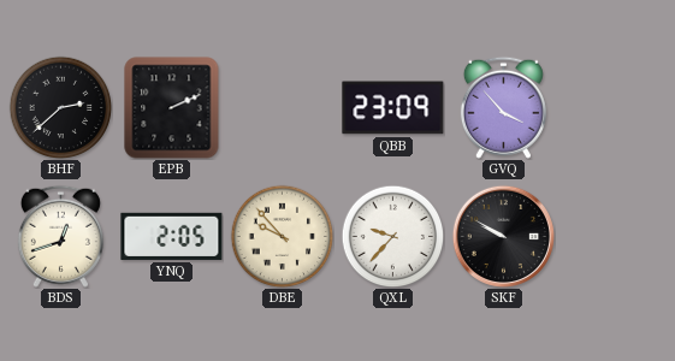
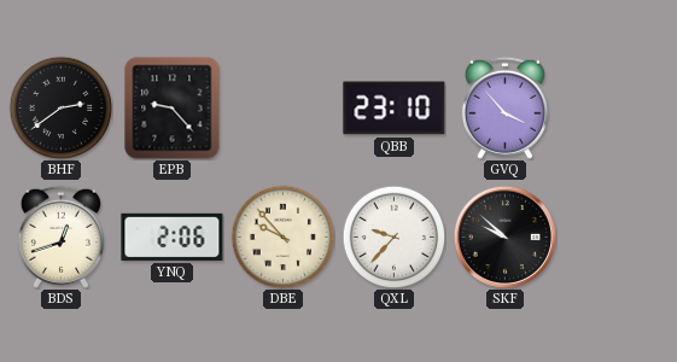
BHF: 2:38 -> 2:39
EPB: 2:11 -> 9:23
QBB: 23:09 -> 23:10
YNQ: 2:05 -> 2:06
SKF: 9:50 -> 9:52
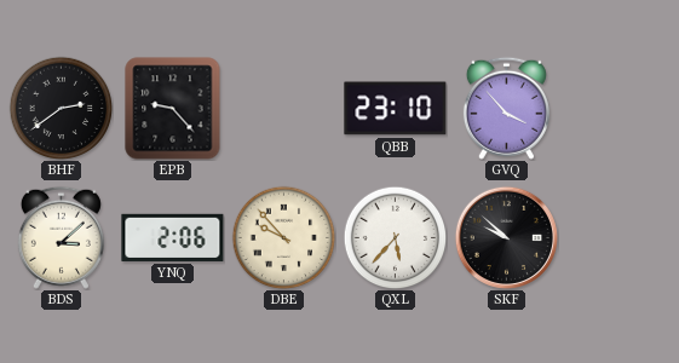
BDS: 12:42 -> 3:08
QXL: 9:37 -> 5:37
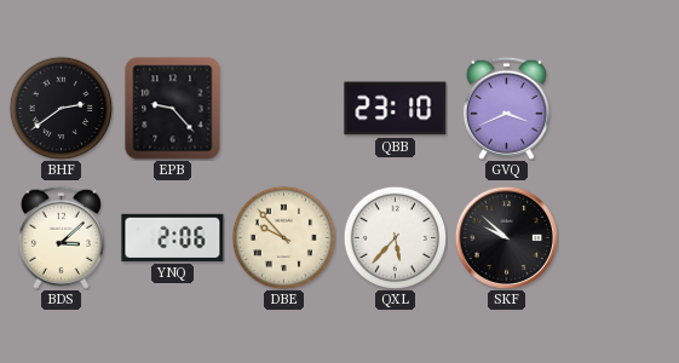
GVQ: 3:53 -> 3:41
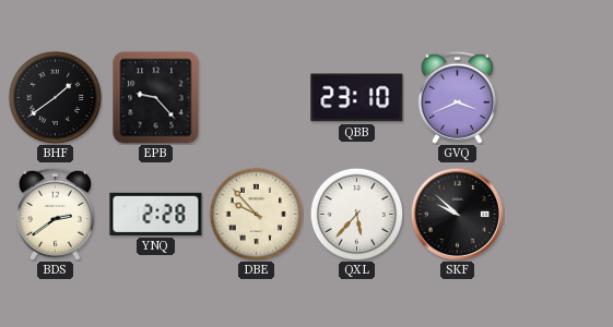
BHF: 2:39 -> 1:39
BDS: 3:08 -> 2:39
YNQ: 2:06 -> 2:28
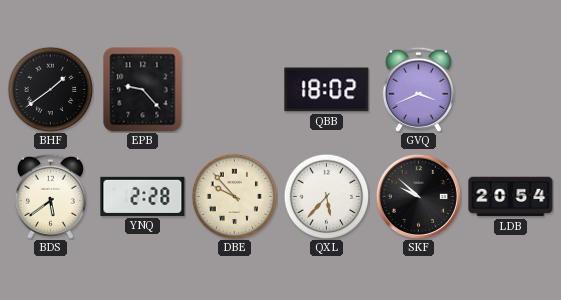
QBB: 23:10 -> 18:02
BDS: 2:39 -> 5:39
LDB: none -> 20:54
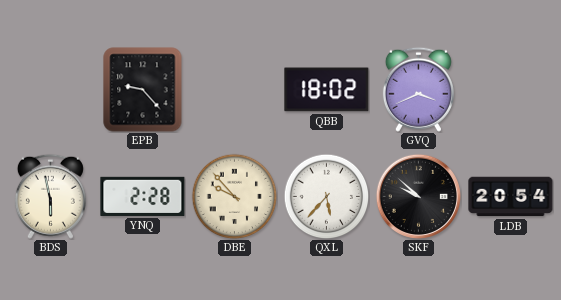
BHF: 1:39 -> none
BDS: 5:39 -> 5:58
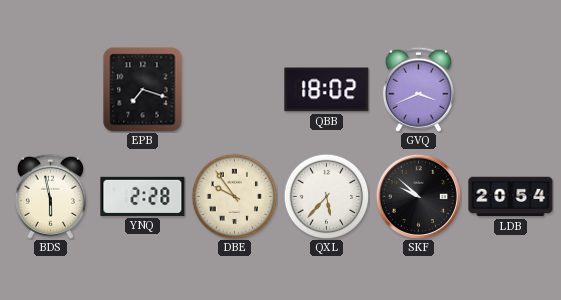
EPB: 9:23 -> 7:18
DBE: 9:53 -> 9:54
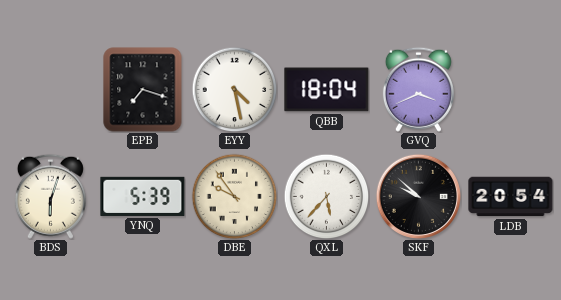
EYY: none -> 4:28
QBB: 18:02 -> 18:04
BDS: 5:58 -> 6:03
YNQ: 2:28 -> 5:39
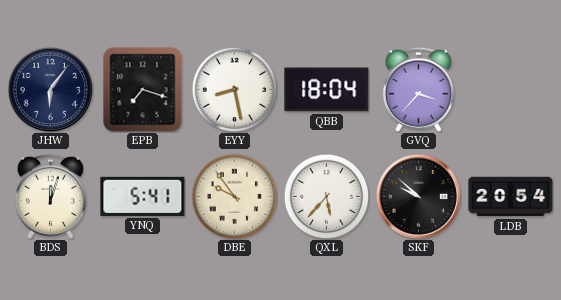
JHW: none -> 6:06
EYY: 4:28 -> 8:28
GVQ: 3:41 -> 3:37
BDS: 6:03 -> 12:03
YNQ: 5:39 -> 5:41
